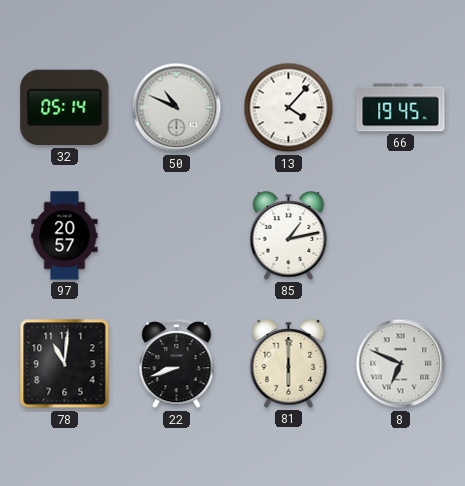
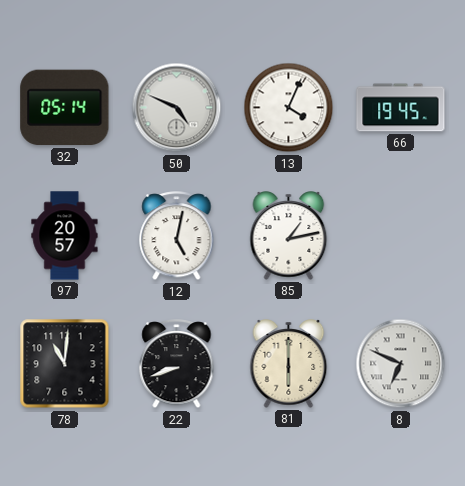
50: 10:49 -> 4:49
13: 4:07 -> 4:04
12: none -> 5:02
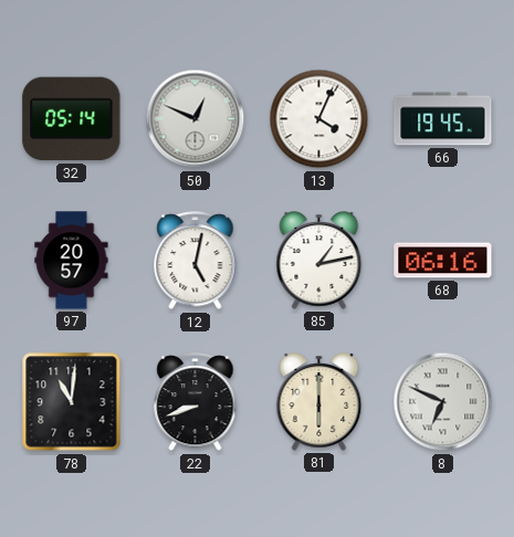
50: 4:49 -> 12:49
68: none -> 06:16
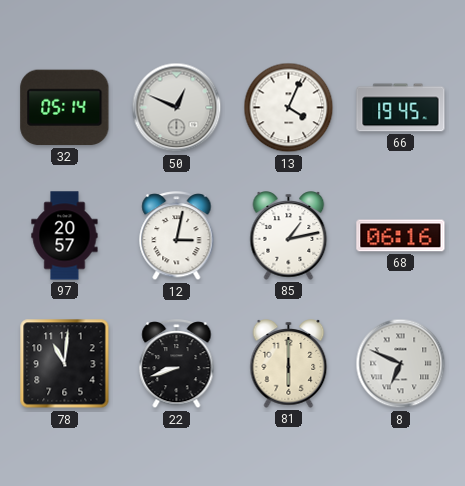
12: 5:02 -> 3:02
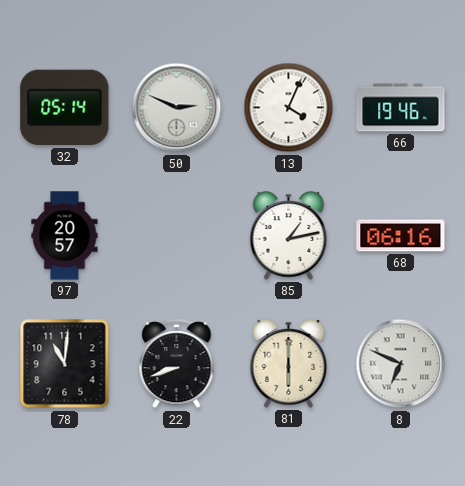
50: 12:49 -> 2:49
66: 19:45 -> 19:46
12: 3:02 -> none
